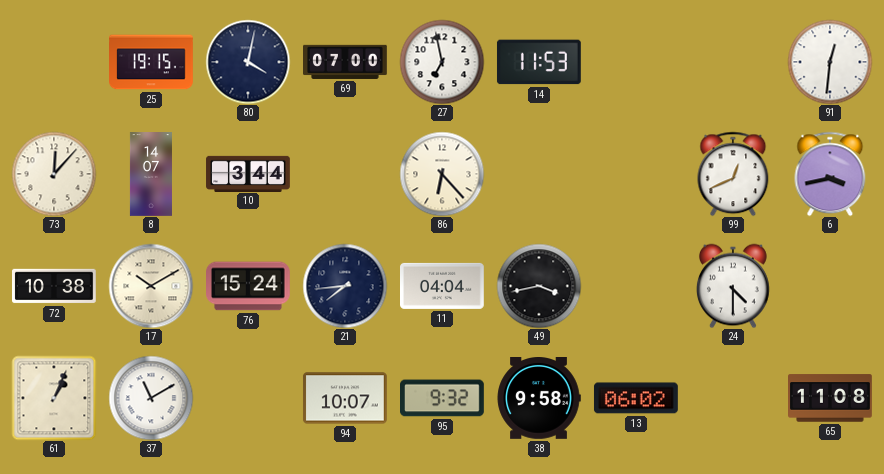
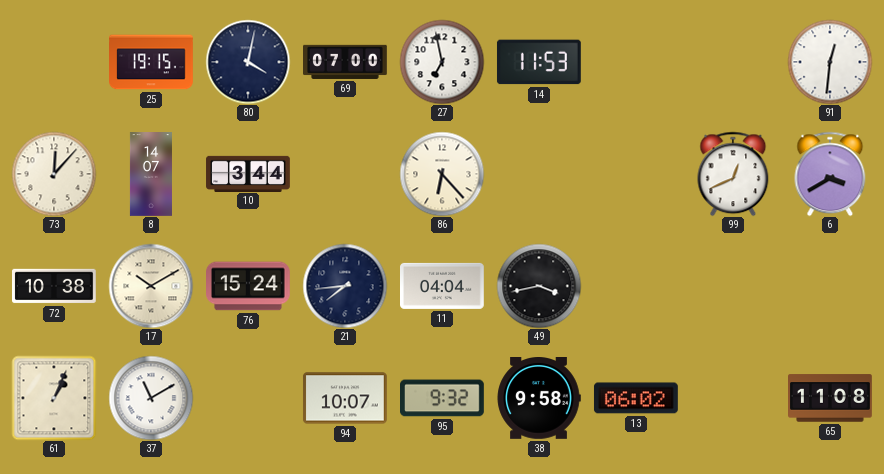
6: 3:43 -> 3:40
24: 4:30 -> none
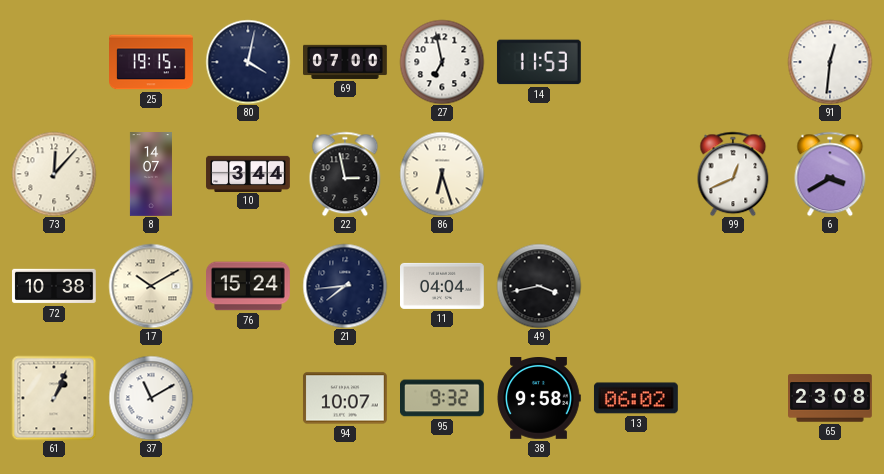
22: none -> 2:58
86: 6:23 -> 6:27
65: 11:08 -> 23:08
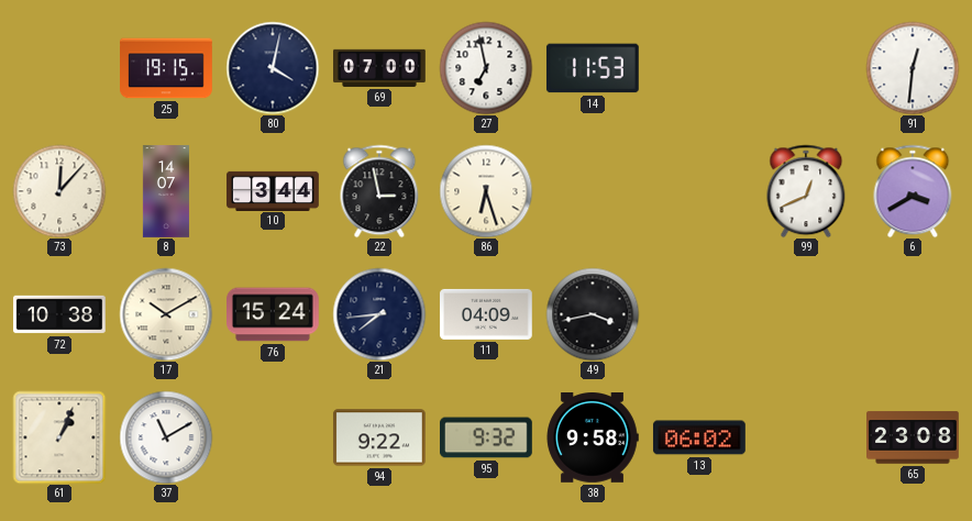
11: 04:04 -> 04:09
94: 10:07 -> 9:22
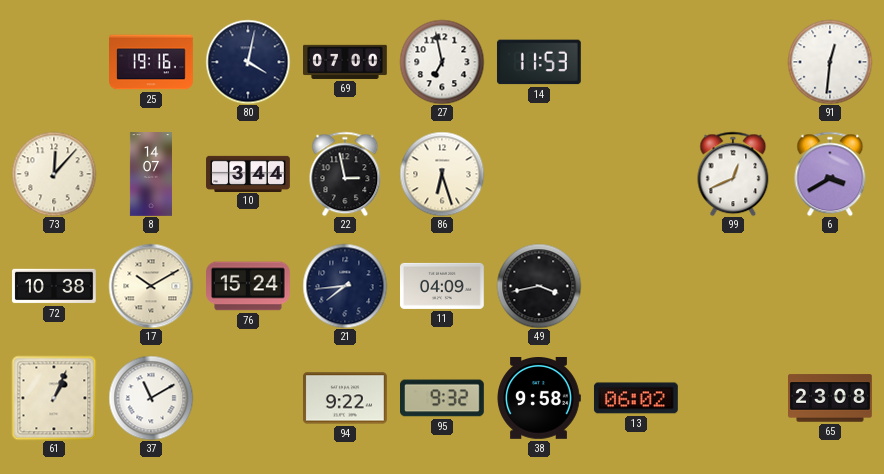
25: 19:15 -> 19:16
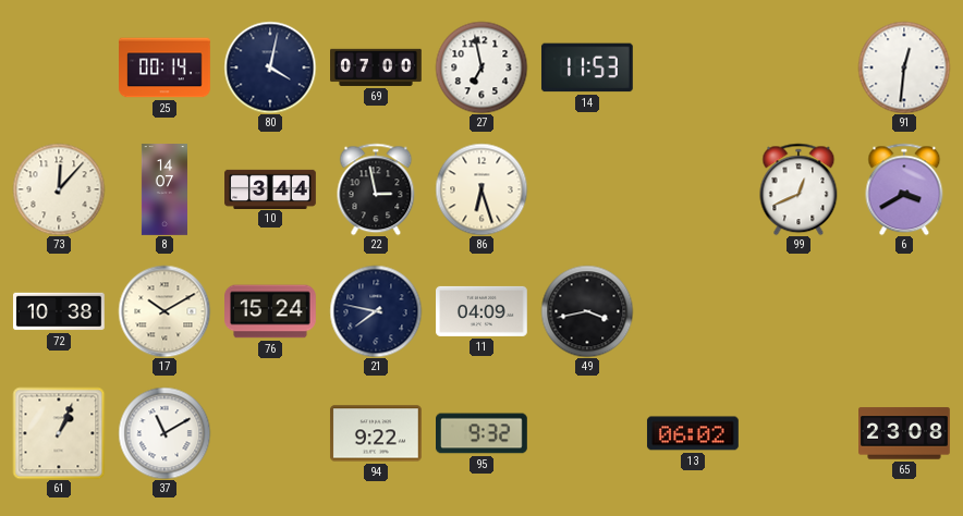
25: 19:16 -> 00:14
21: 7:44 -> 7:47
38: 9:58 -> none
